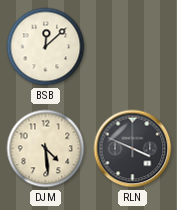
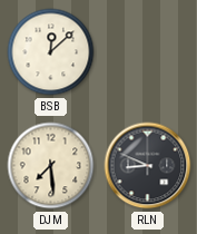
DJM: 4:29 -> 7:29
RLN: 3:49 -> 8:49
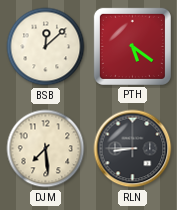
PTH: none -> 5:21
RLN: 8:49 -> 8:45
